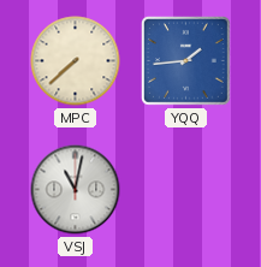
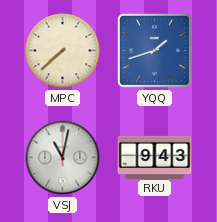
YQQ: 1:44 -> 1:42
RKU: none -> 9:43
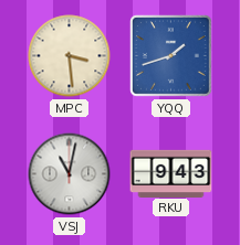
MPC: 7:38 -> 3:29
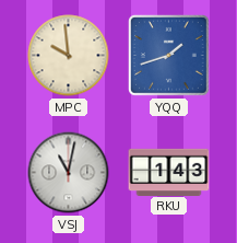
MPC: 3:29 -> 9:59
RKU: 9:43 -> 1:43
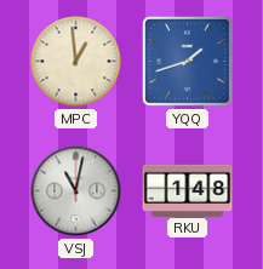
MPC: 9:59 -> 12:59
RKU: 1:43 -> 1:48
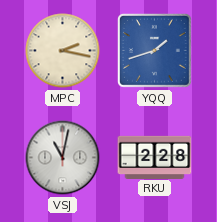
MPC: 12:59 -> 2:17
RKU: 1:48 -> 2:28
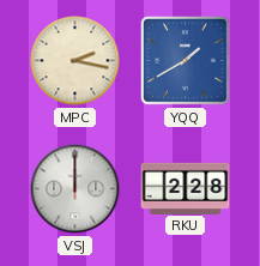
YQQ: 1:42 -> 1:40
VSJ: 11:02 -> 12:00
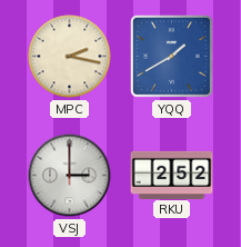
VSJ: 12:00 -> 3:00
RKU: 2:28 -> 2:52
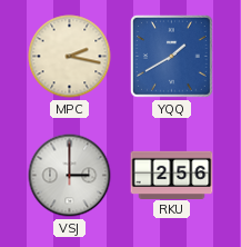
RKU: 2:52 -> 2:56
